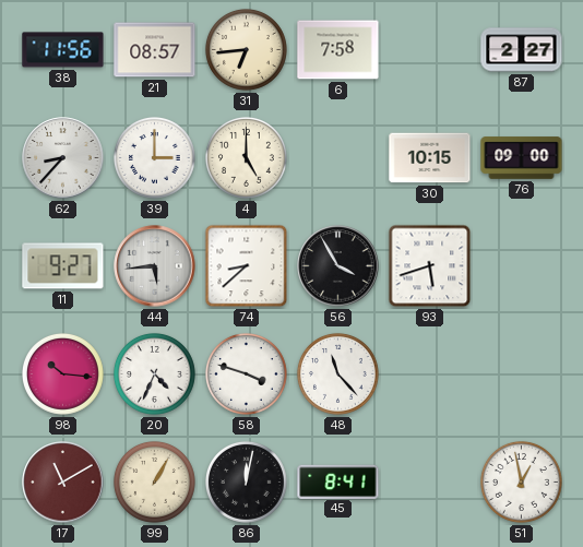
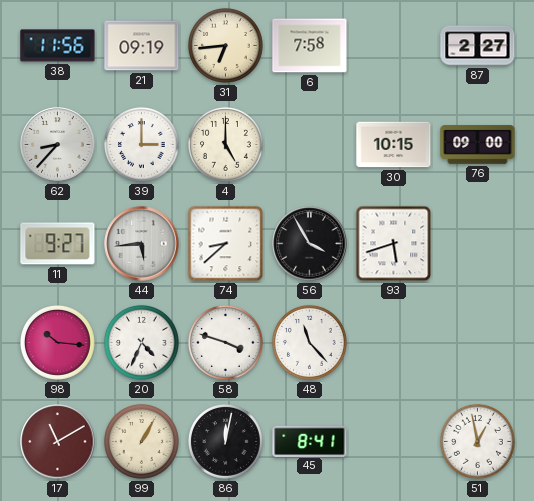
21: 08:57 -> 09:19
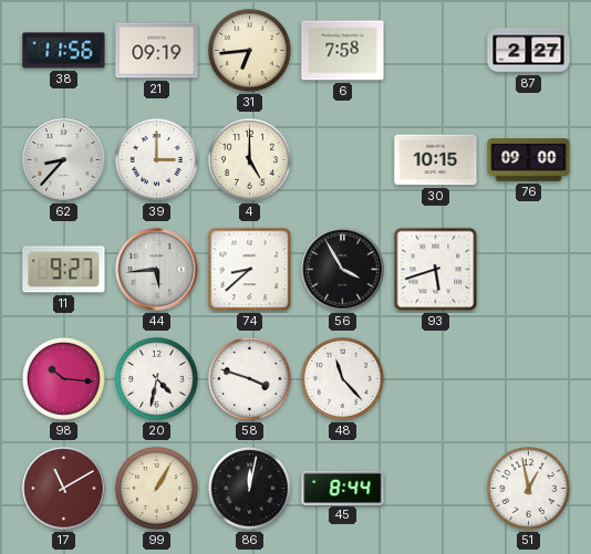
20: 4:34 -> 4:32
45: 8:41 -> 8:44
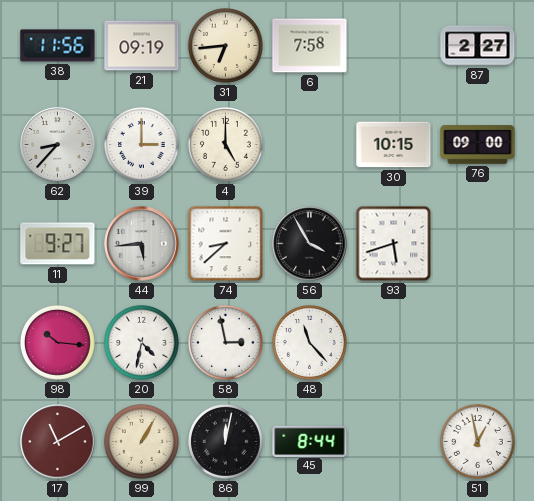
58: 3:48 -> 2:58
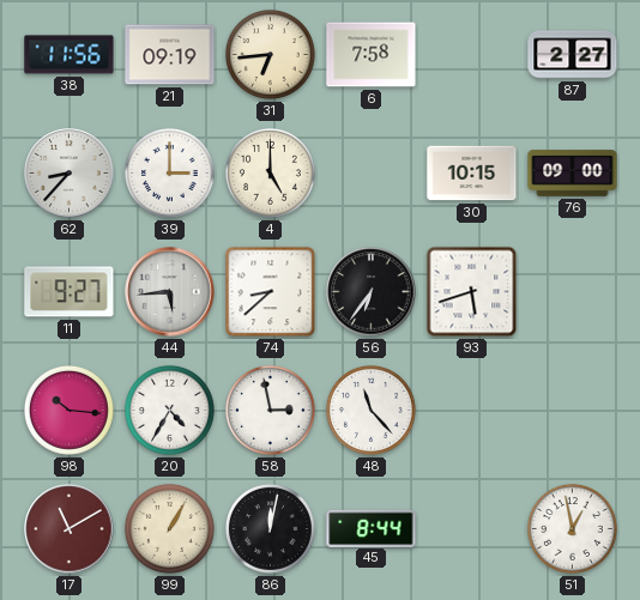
56: 3:55 -> 6:36
20: 4:32 -> 4:35
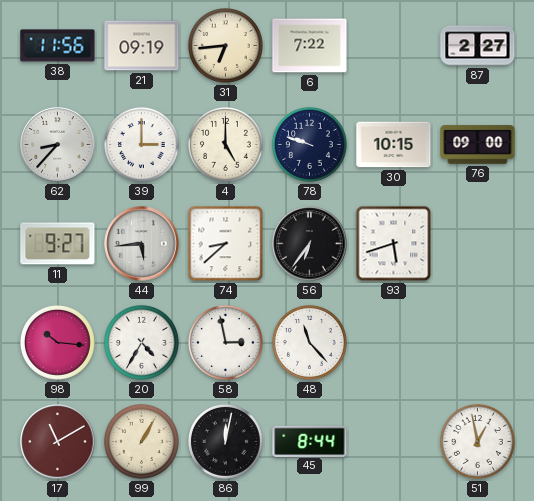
6: 7:58 -> 7:22
78: none -> 9:48
